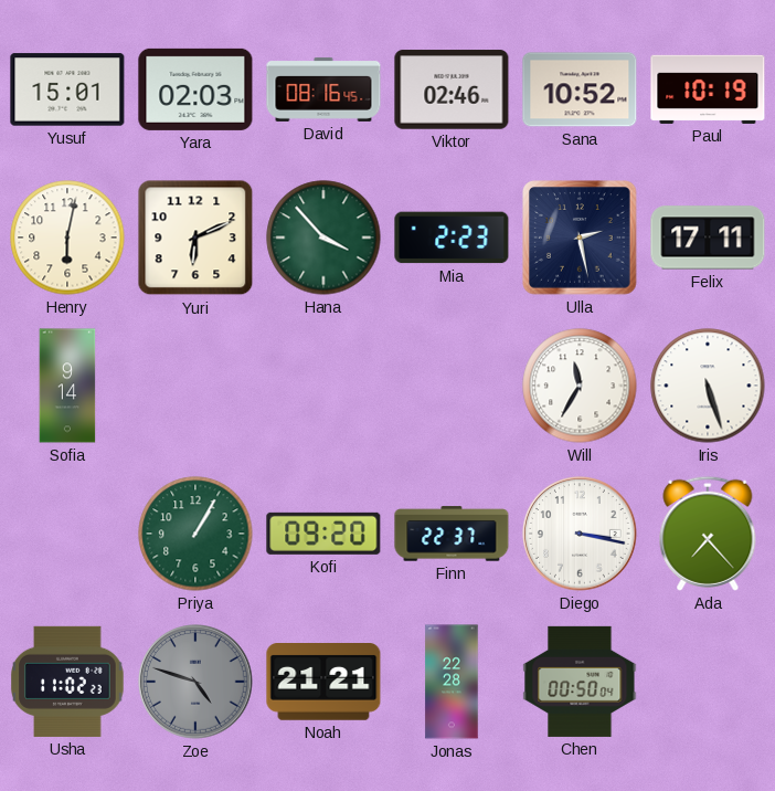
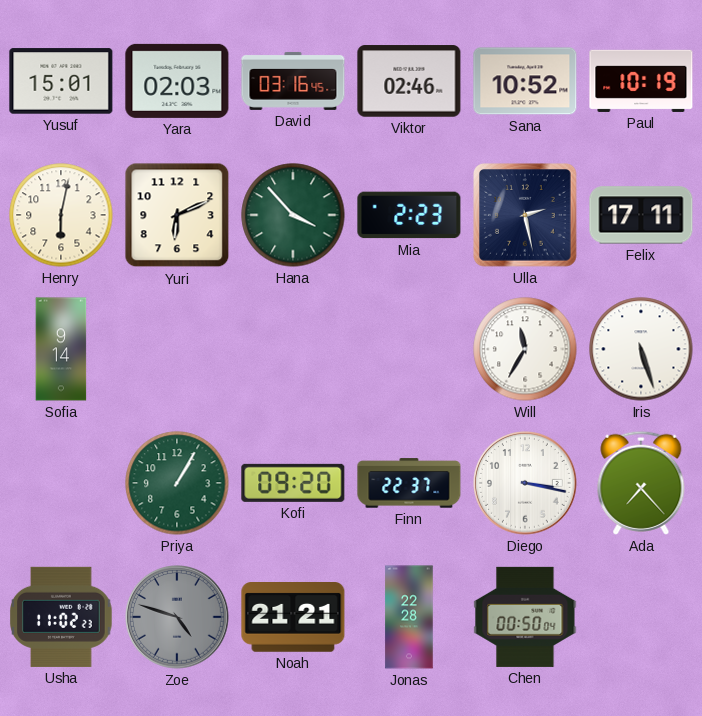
David: 08:16 -> 03:16
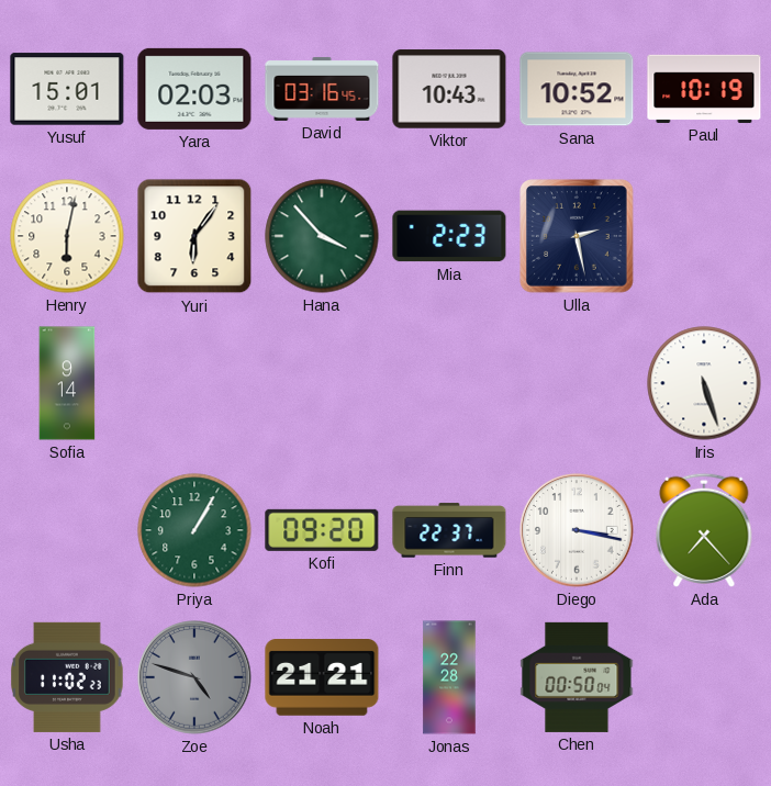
Viktor: 02:46 -> 10:43
Yuri: 6:11 -> 6:06
Felix: 17:11 -> none
Will: 11:35 -> none
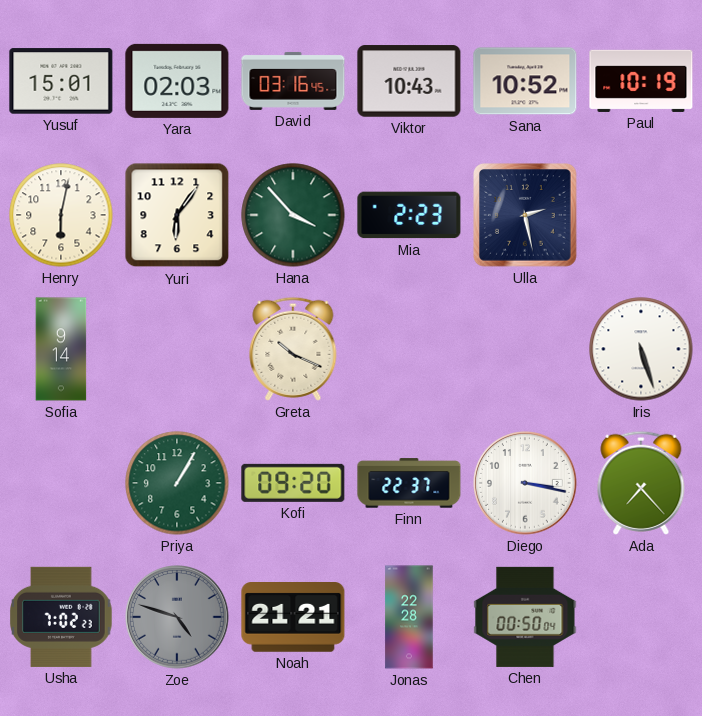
Greta: none -> 10:19
Usha: 11:02 -> 7:02
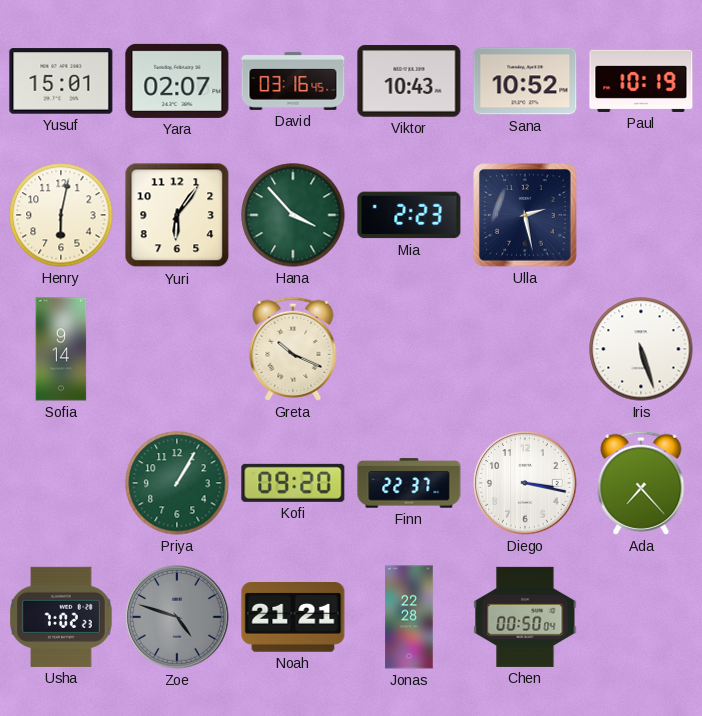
Yara: 02:03 -> 02:07
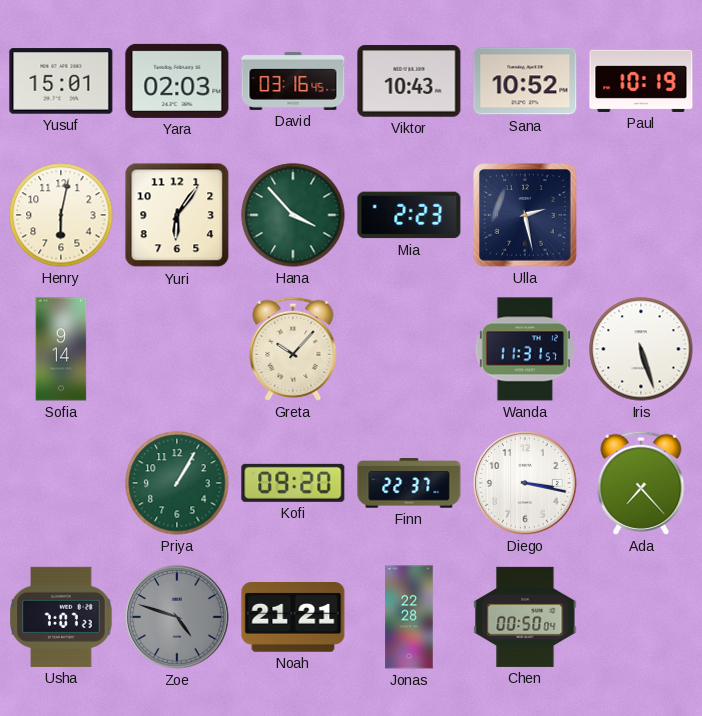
Yara: 02:07 -> 02:03
Greta: 10:19 -> 10:07
Wanda: none -> 11:31
Usha: 7:02 -> 7:07
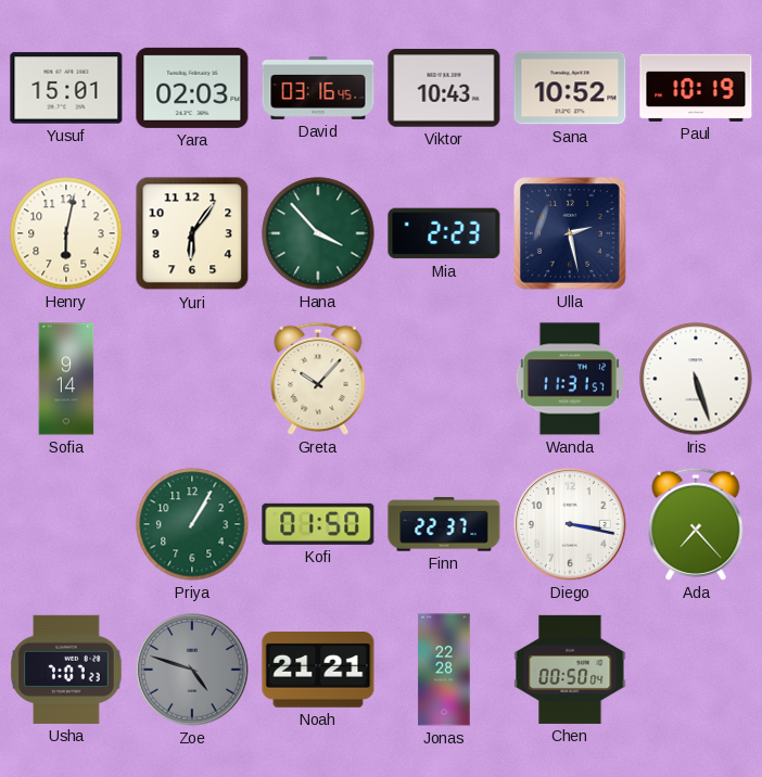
Kofi: 09:20 -> 01:50
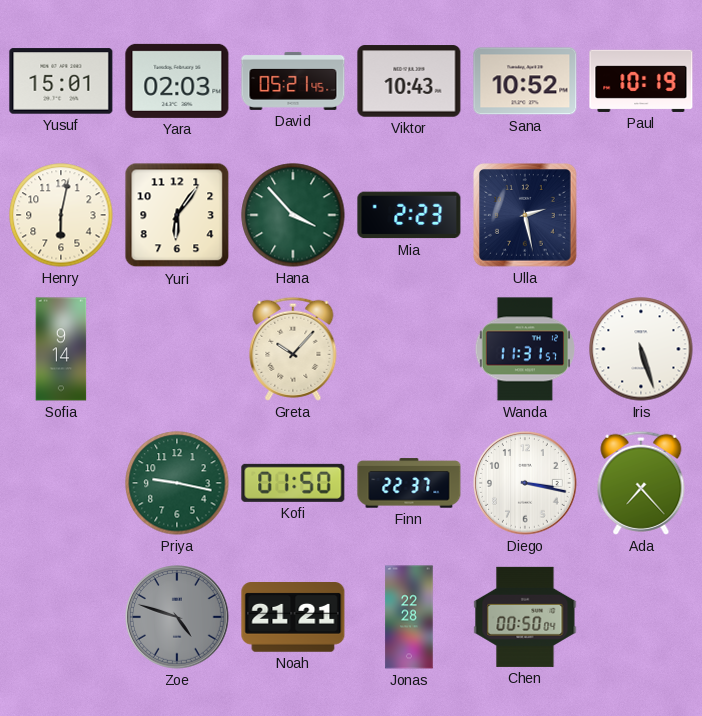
David: 03:16 -> 05:21
Priya: 1:05 -> 9:17
Usha: 7:07 -> none
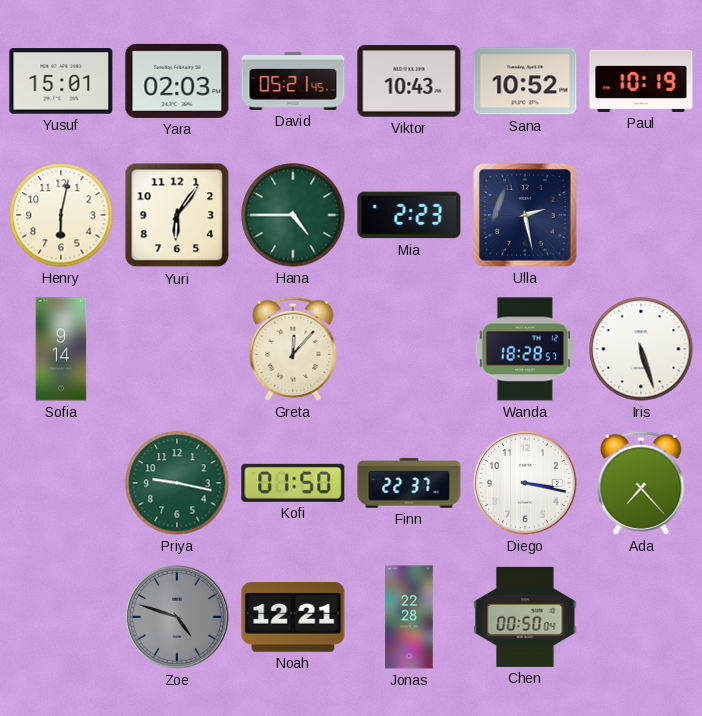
Hana: 3:53 -> 4:45
Greta: 10:07 -> 12:07
Wanda: 11:31 -> 18:28
Noah: 21:21 -> 12:21
